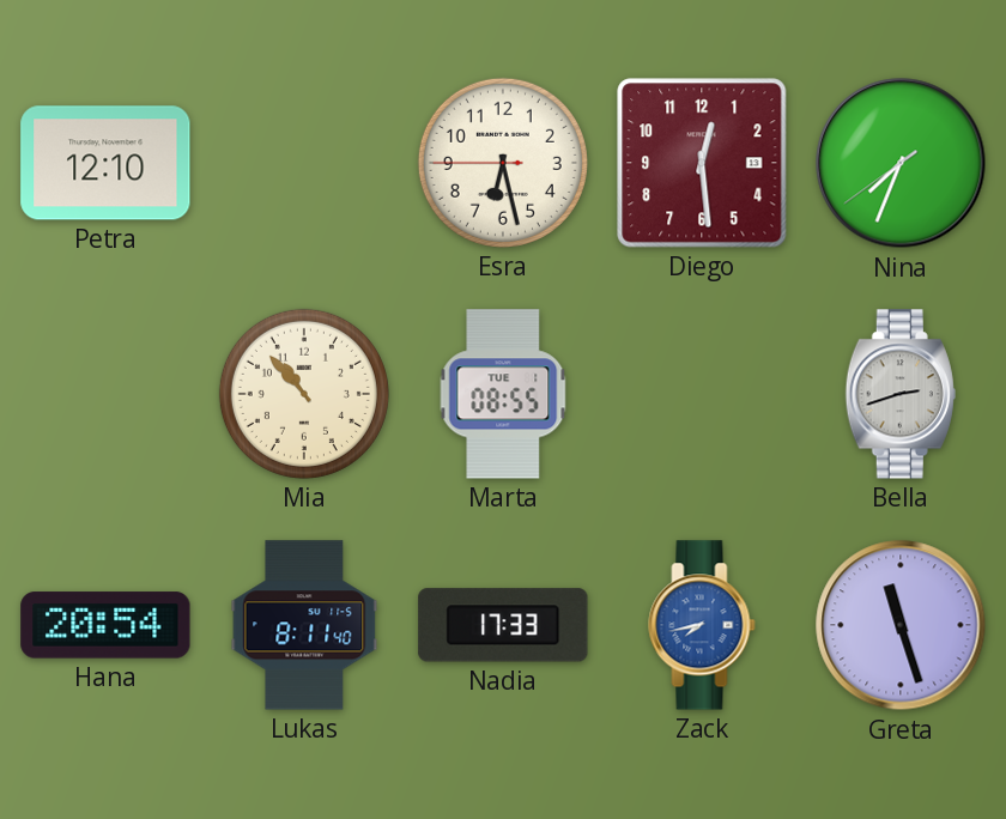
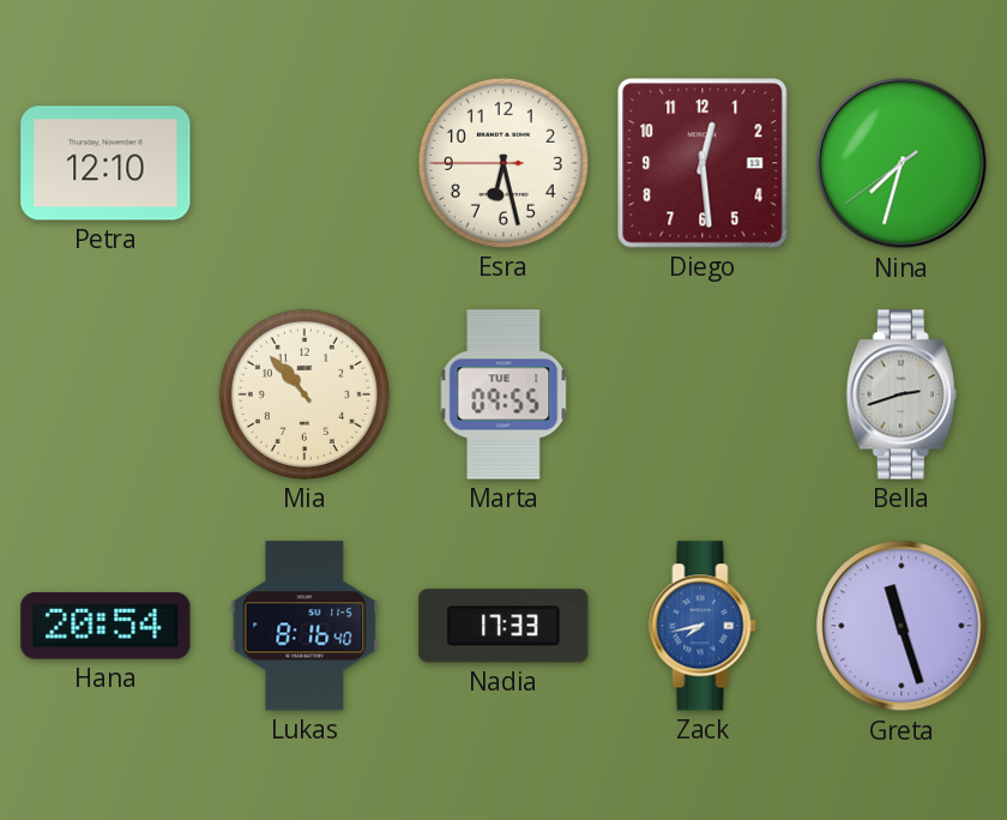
Nina: 7:33 -> 7:32
Marta: 08:55 -> 09:55
Lukas: 8:11 -> 8:16
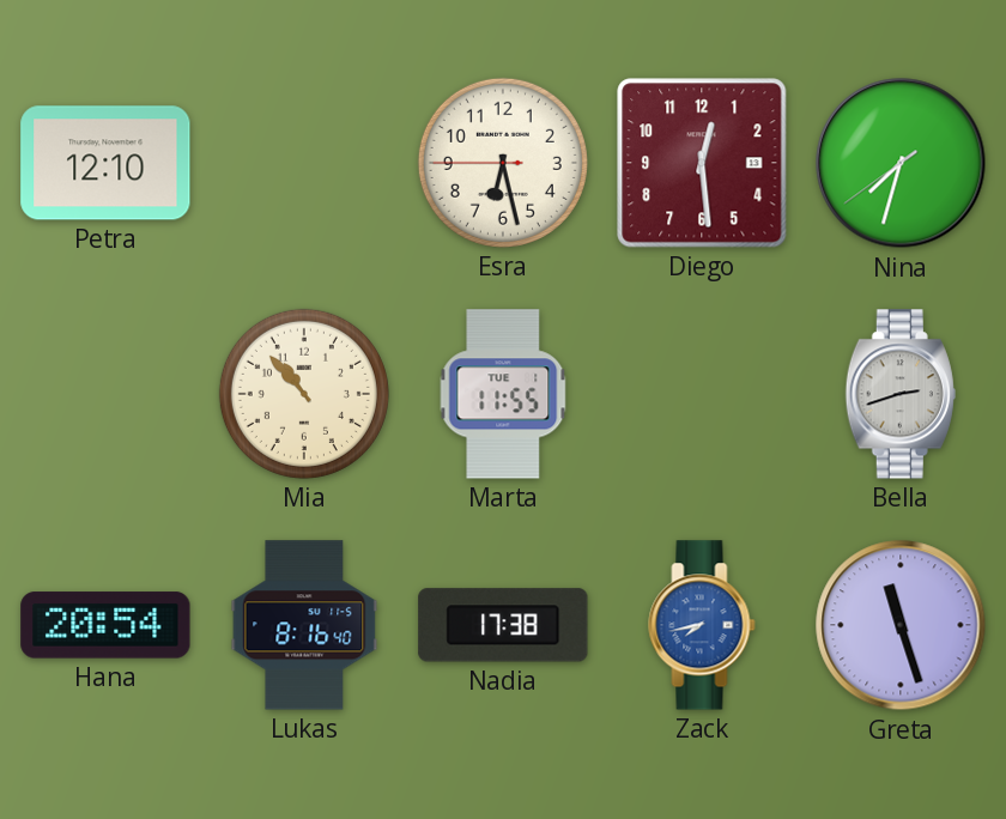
Marta: 09:55 -> 11:55
Nadia: 17:33 -> 17:38
